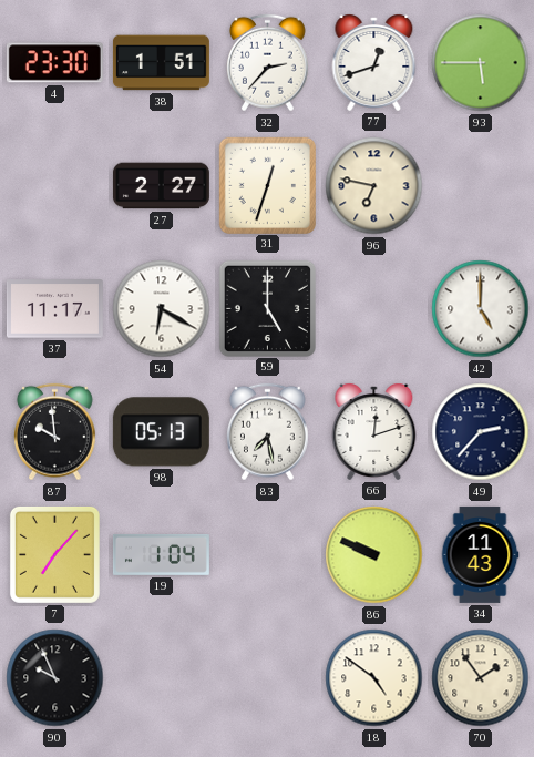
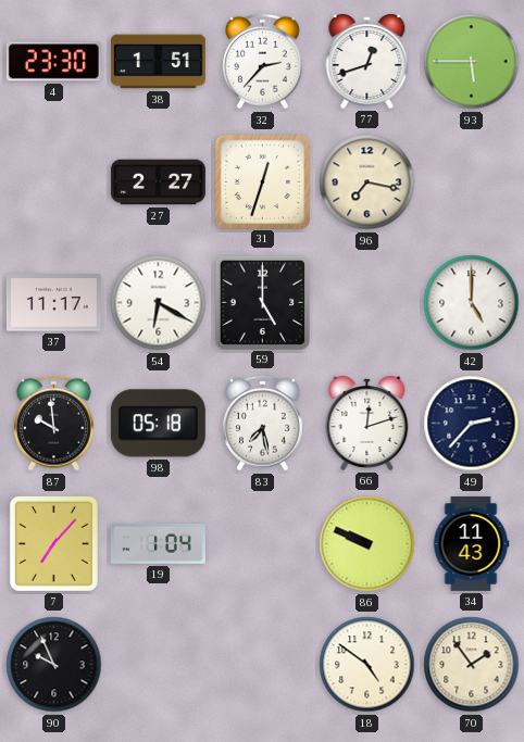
96: 6:47 -> 7:17
98: 05:13 -> 05:18
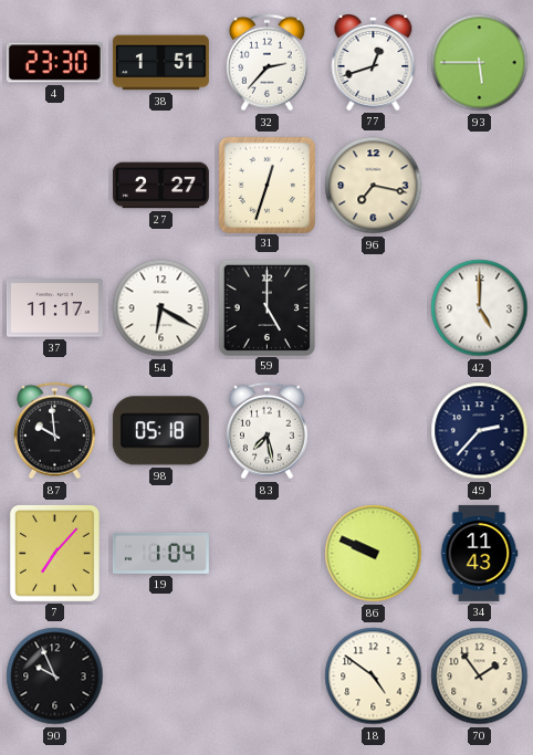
66: 12:12 -> none
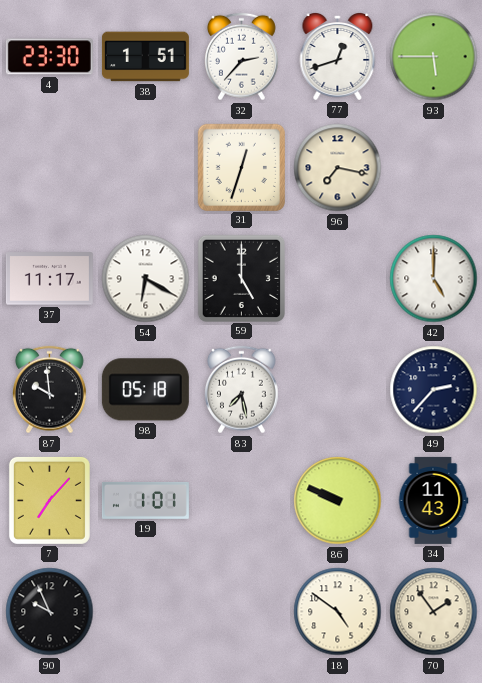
27: 2:27 -> none
19: 1:04 -> 1:01
